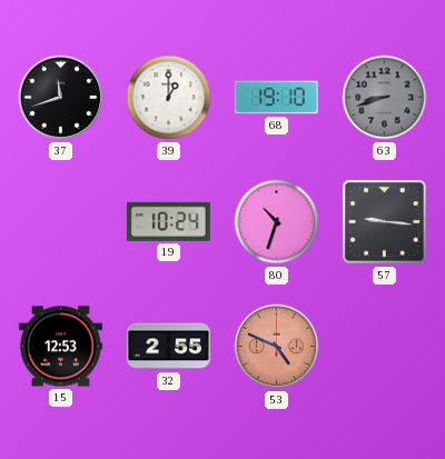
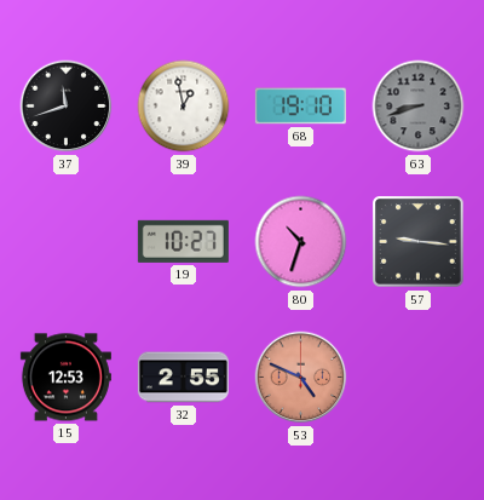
39: 1:00 -> 12:58
19: 10:24 -> 10:27
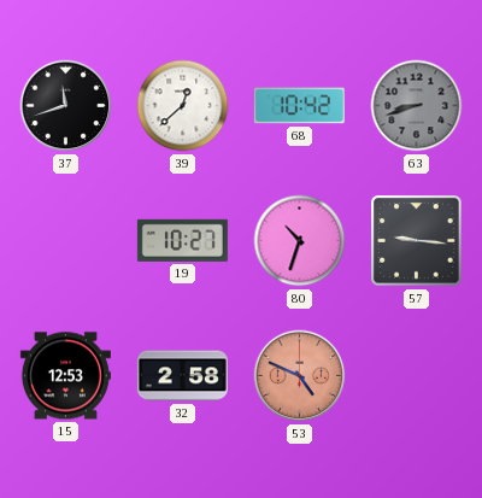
39: 12:58 -> 12:38
68: 19:10 -> 10:42
32: 2:55 -> 2:58
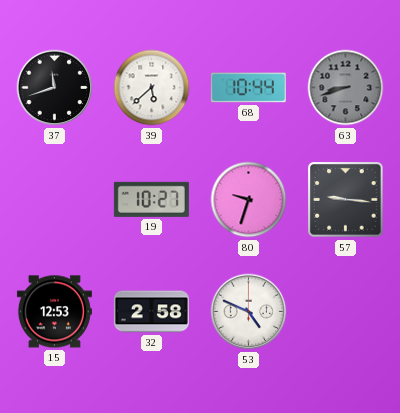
39: 12:38 -> 5:38
68: 10:42 -> 10:44
80: 10:33 -> 9:33
53 dial: salmon -> white
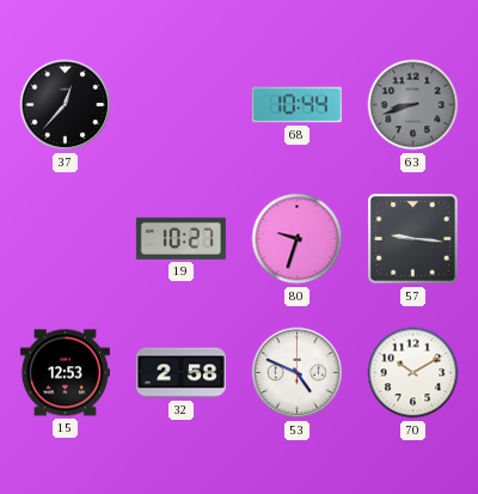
37: 11:42 -> 12:37
39: 5:38 -> none
70: none -> 10:10
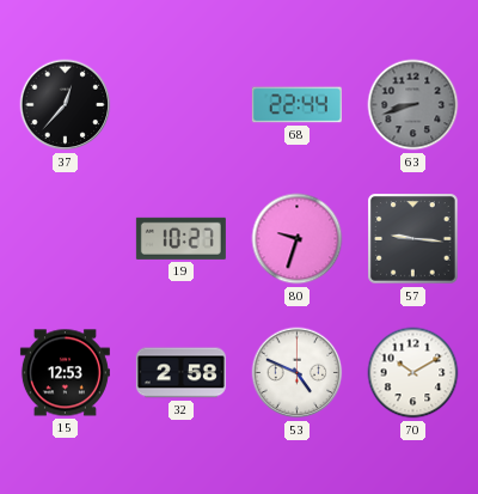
68: 10:44 -> 22:44
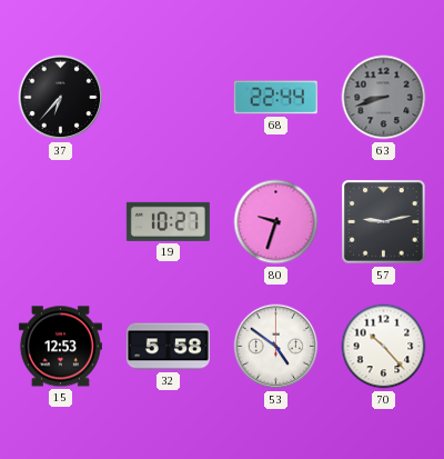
37: 12:37 -> 6:37
57: 9:16 -> 9:13
32: 2:58 -> 5:58
53: 4:49 -> 4:51
70: 10:10 -> 10:23
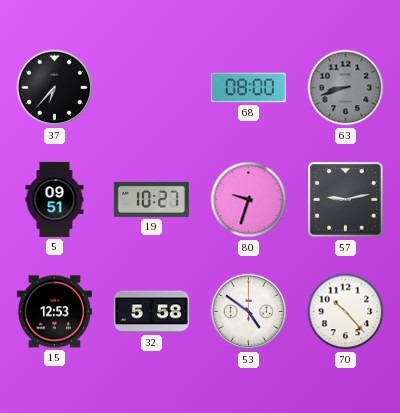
68: 22:44 -> 08:00
5: none -> 09:51
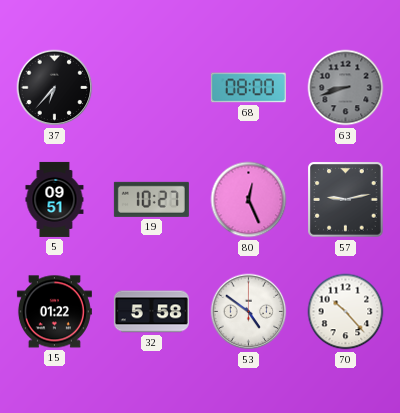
80: 9:33 -> 12:26
15: 12:53 -> 01:22
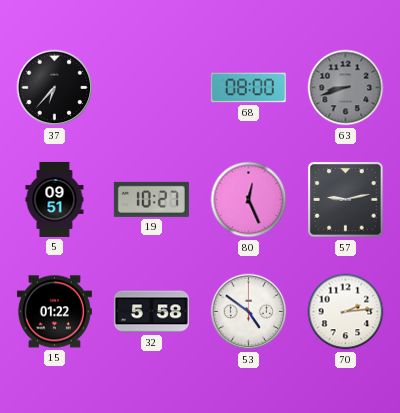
70: 10:23 -> 2:14
